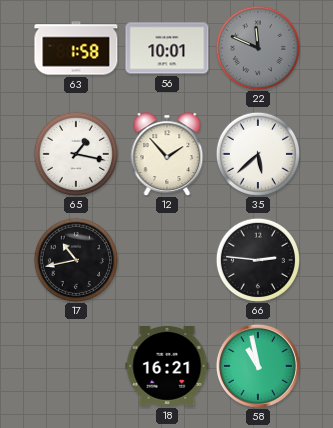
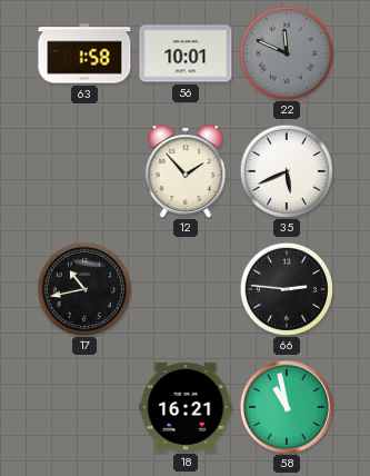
65: 1:17 -> none
35: 5:38 -> 5:41
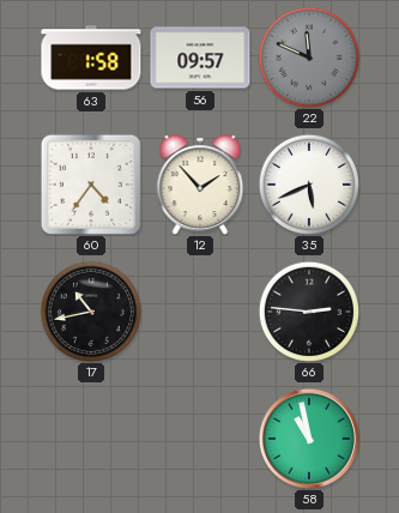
56: 10:01 -> 09:57
60: none -> 4:36
18: 16:21 -> none
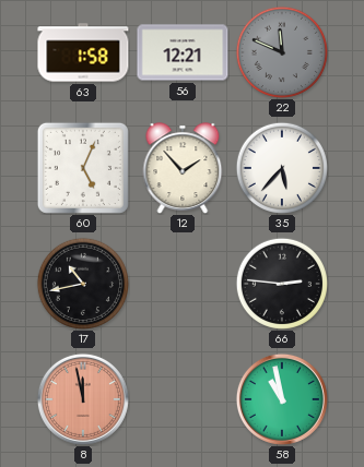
56: 09:57 -> 12:21
60: 4:36 -> 5:04
35: 5:41 -> 5:37
8: none -> 11:58
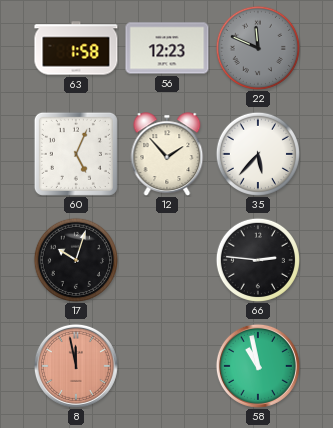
56: 12:21 -> 12:23
17: 10:43 -> 10:03
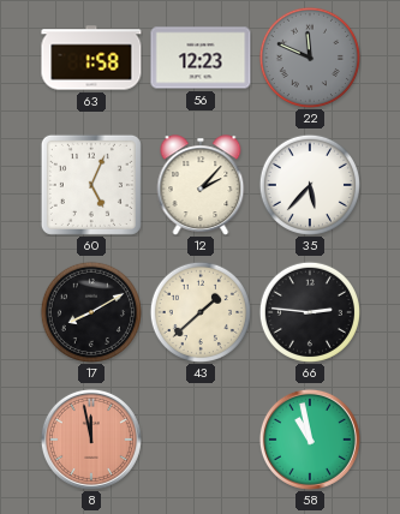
12: 1:53 -> 2:07
17: 10:03 -> 8:10
43: none -> 1:38
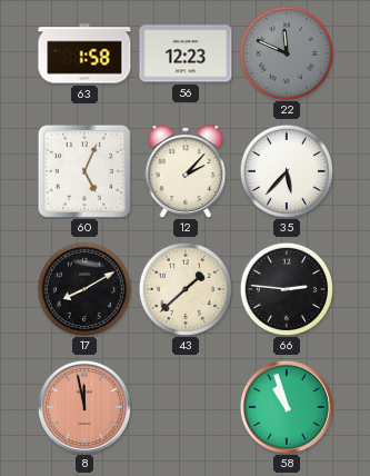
58: 10:58 -> 10:57
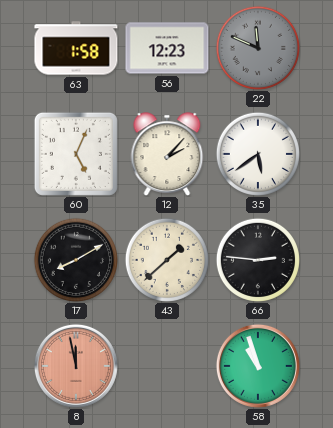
35: 5:37 -> 5:39
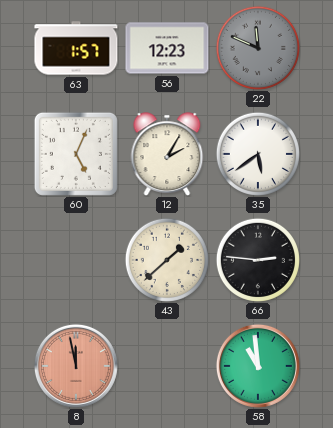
63: 1:58 -> 1:57
12: 2:07 -> 2:05
17: 8:10 -> none
58: 10:57 -> 10:59
